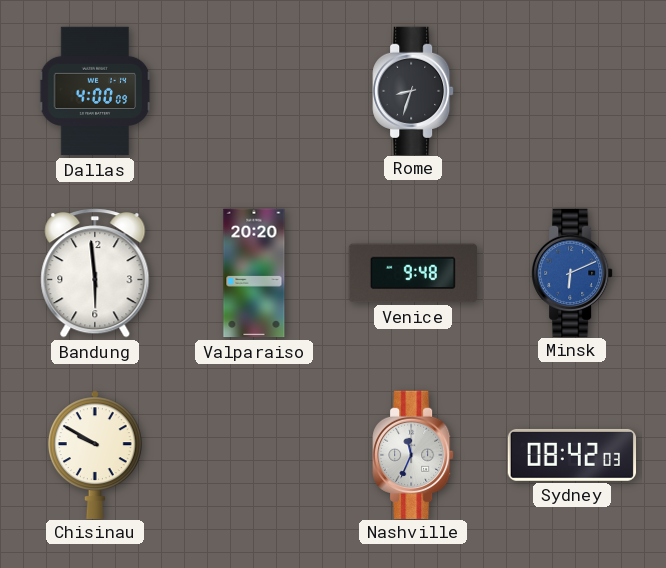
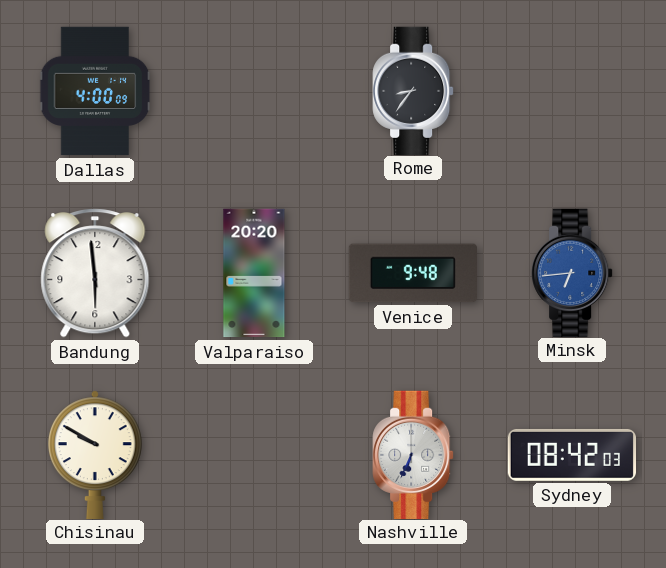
Rome: 8:33 -> 8:36
Minsk: 6:11 -> 6:44
Nashville: 11:34 -> 6:34
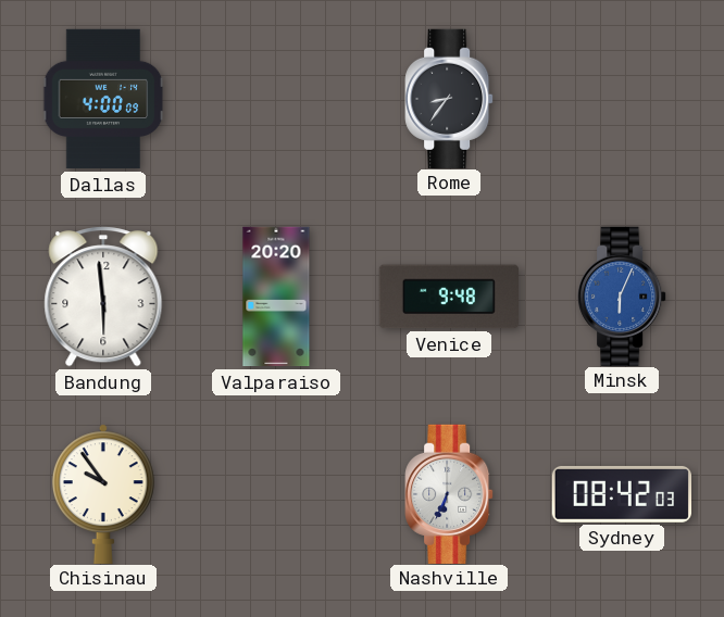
Minsk: 6:44 -> 6:04
Chisinau: 9:50 -> 9:54
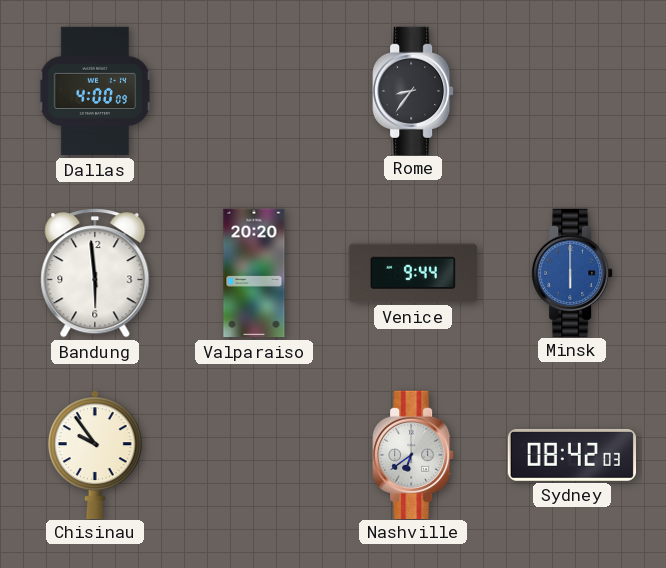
Venice: 9:48 -> 9:44
Minsk: 6:04 -> 6:00
Nashville: 6:34 -> 6:39
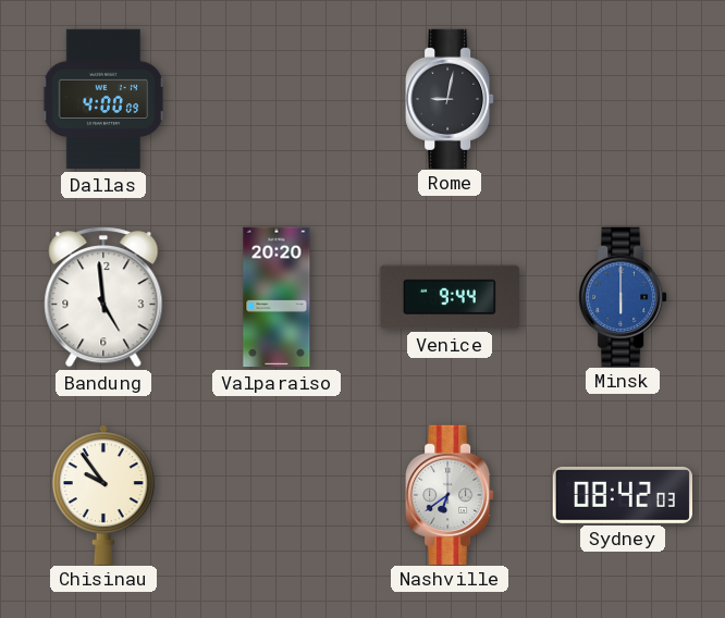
Rome: 8:36 -> 9:02
Bandung: 5:59 -> 4:59
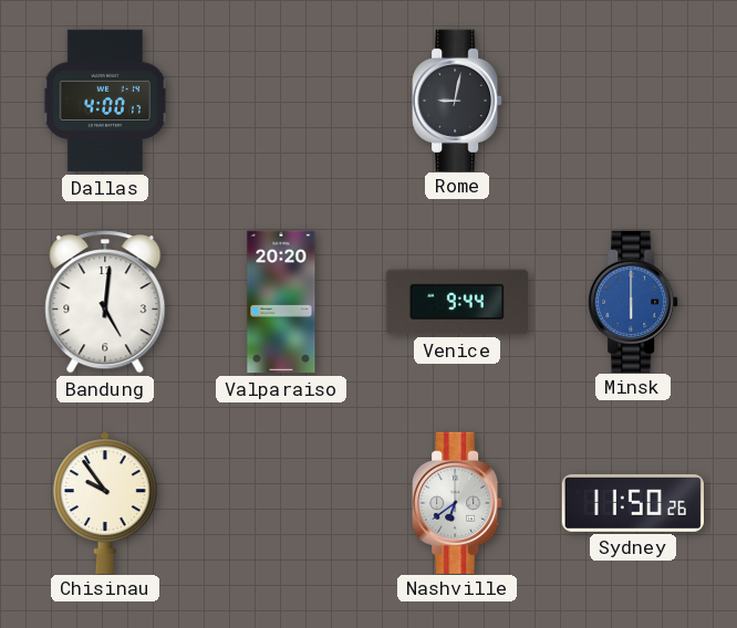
Dallas: 4:00:09 -> 4:00:17
Bandung: 4:59 -> 5:01
Sydney: 08:42 -> 11:50
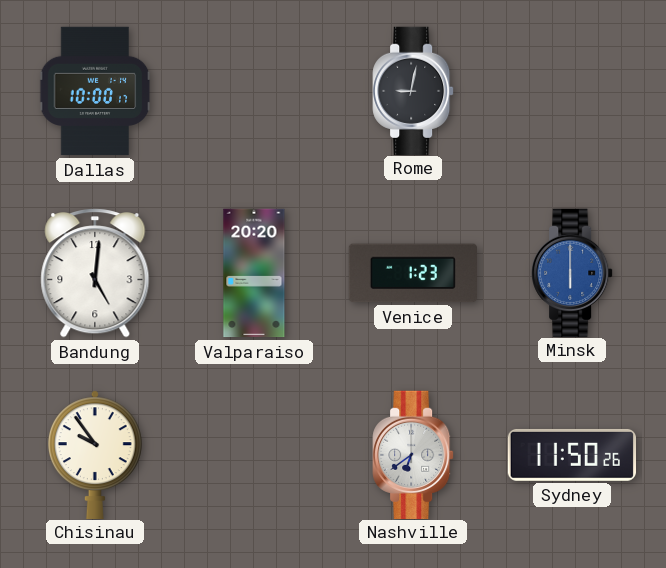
Dallas: 4:00 -> 10:00
Venice: 9:44 -> 1:23
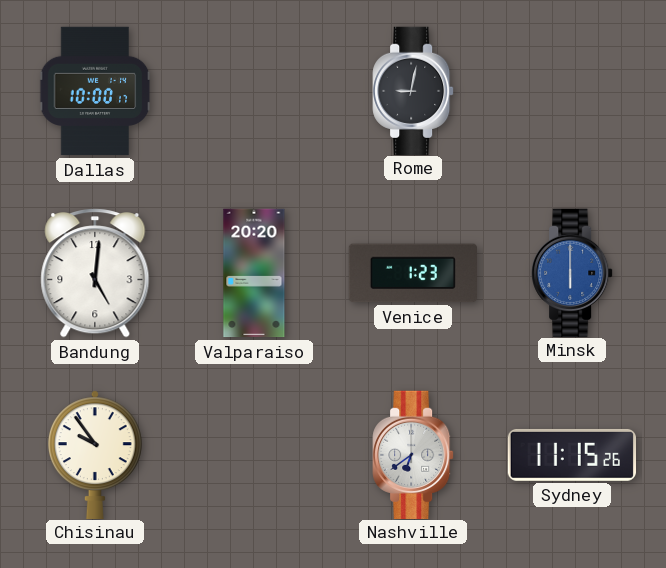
Sydney: 11:50 -> 11:15
